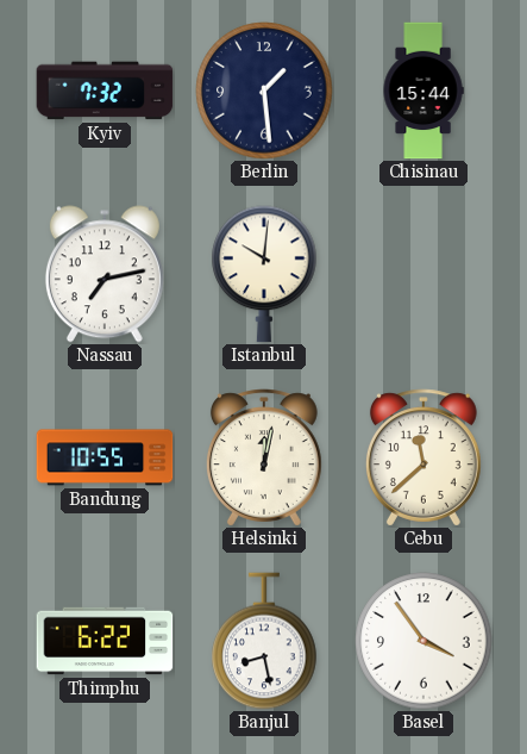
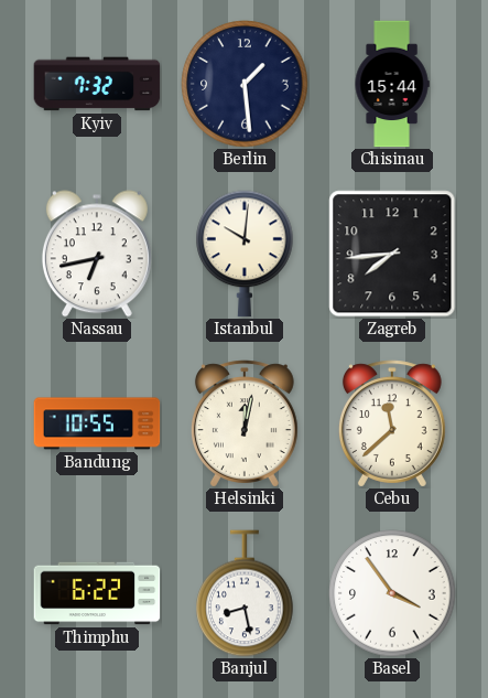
Nassau: 7:13 -> 6:43
Zagreb: none -> 7:44
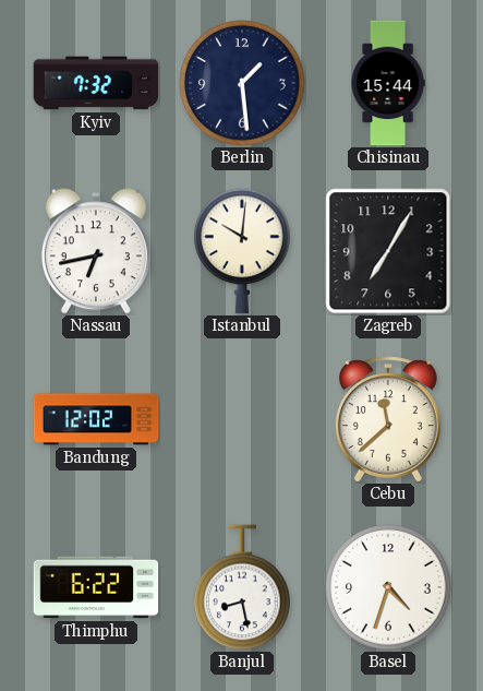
Zagreb: 7:44 -> 7:05
Bandung: 10:55 -> 12:02
Helsinki: 12:02 -> none
Basel: 3:54 -> 4:33
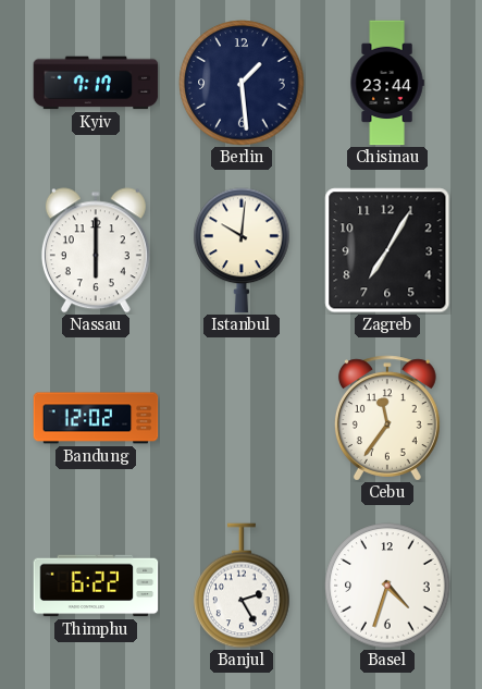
Kyiv: 7:32 -> 7:17
Chisinau: 15:44 -> 23:44
Nassau: 6:43 -> 6:00
Cebu: 11:38 -> 11:36
Banjul: 8:28 -> 2:25
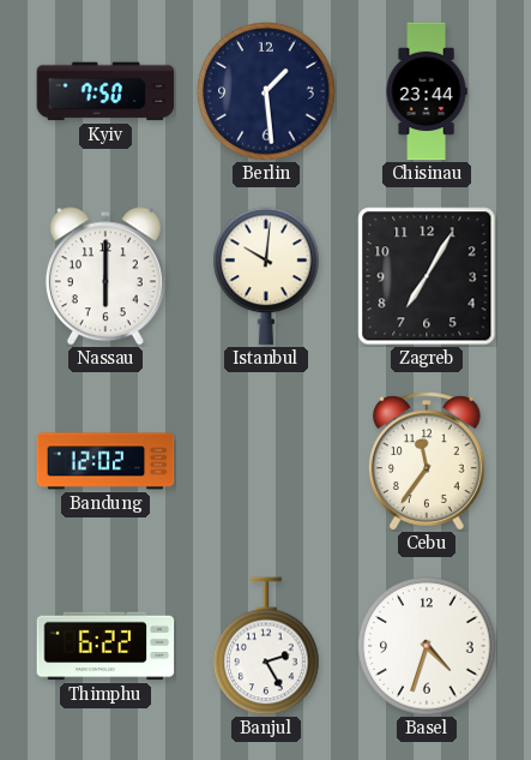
Kyiv: 7:17 -> 7:50
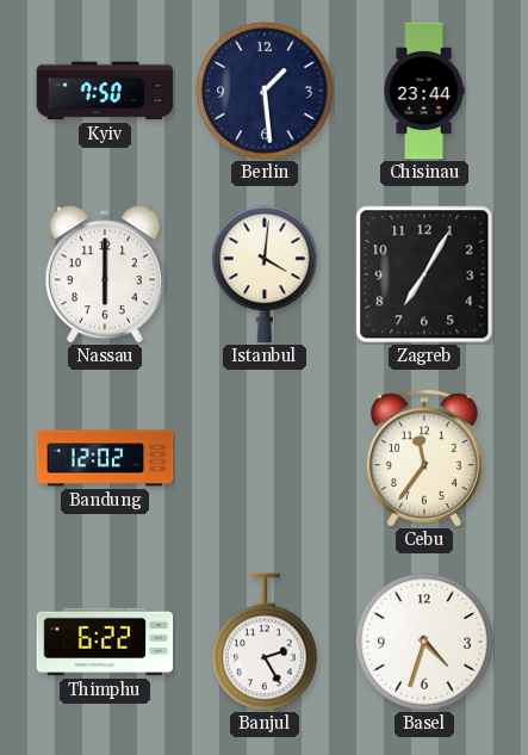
Istanbul: 10:01 -> 4:01
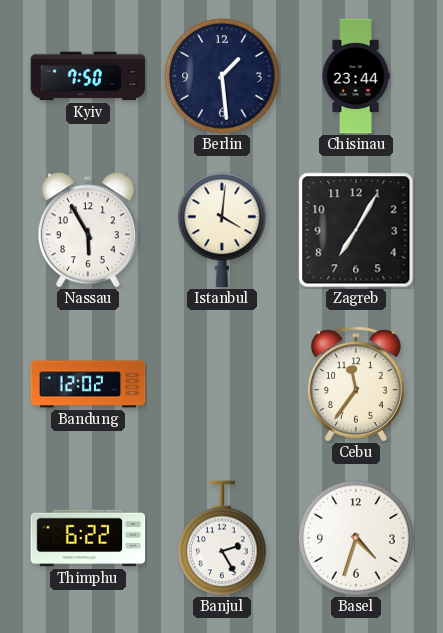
Nassau: 6:00 -> 5:55
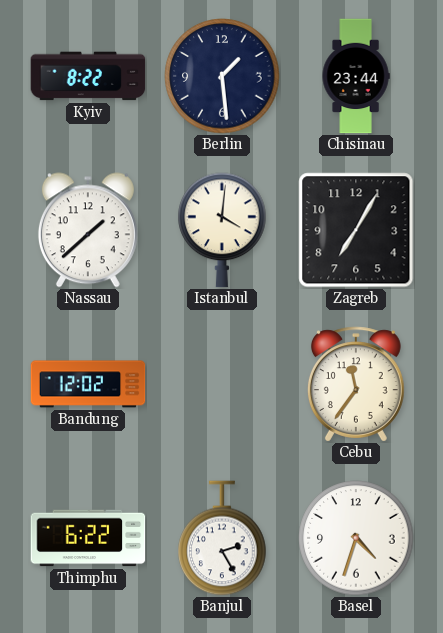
Kyiv: 7:50 -> 8:22
Nassau: 5:55 -> 1:38
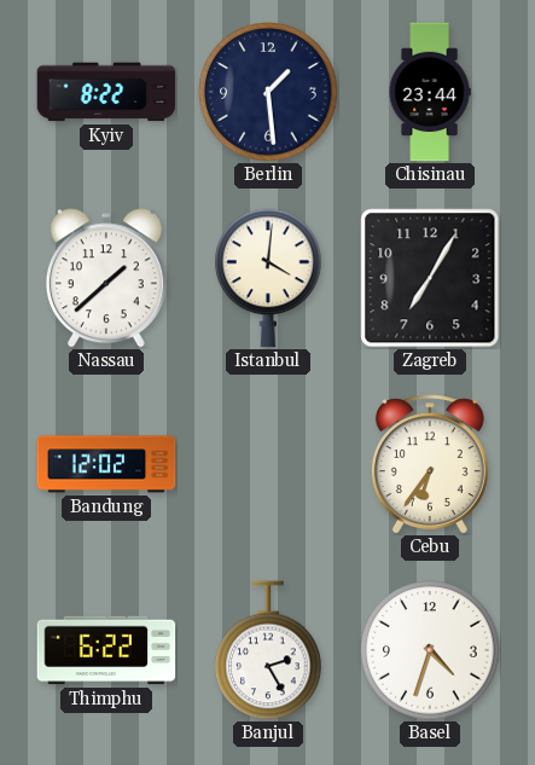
Cebu: 11:36 -> 6:36
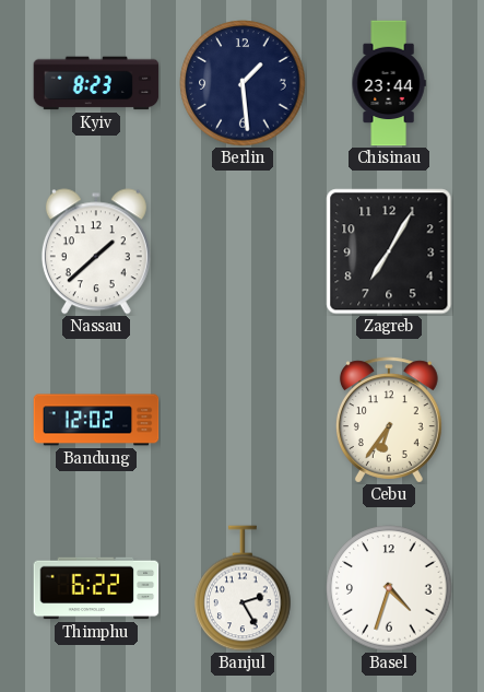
Kyiv: 8:22 -> 8:23
Istanbul: 4:01 -> none
